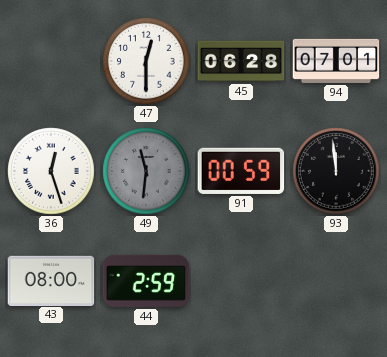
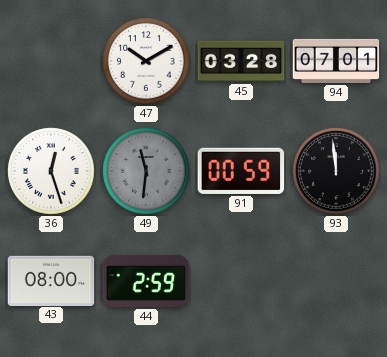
47: 12:30 -> 10:10
45: 06:28 -> 03:28
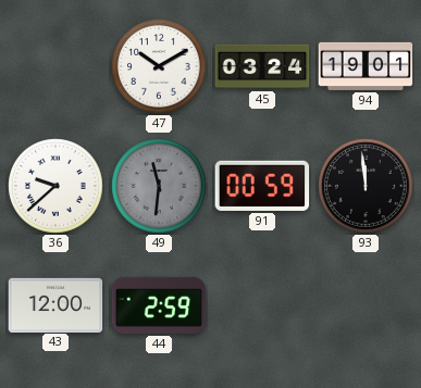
45: 03:28 -> 03:24
94: 07:01 -> 19:01
36: 12:27 -> 9:38
43: 08:00 -> 12:00
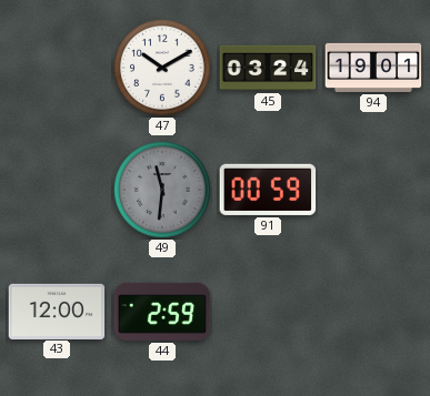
36: 9:38 -> none
93: 11:59 -> none
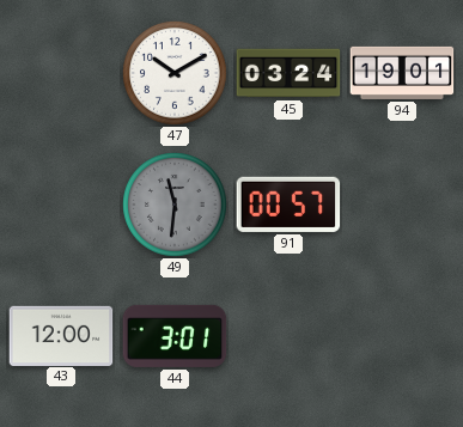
91: 00:59 -> 00:57
44: 2:59 -> 3:01
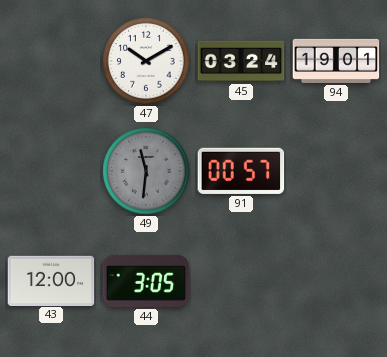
44: 3:01 -> 3:05
